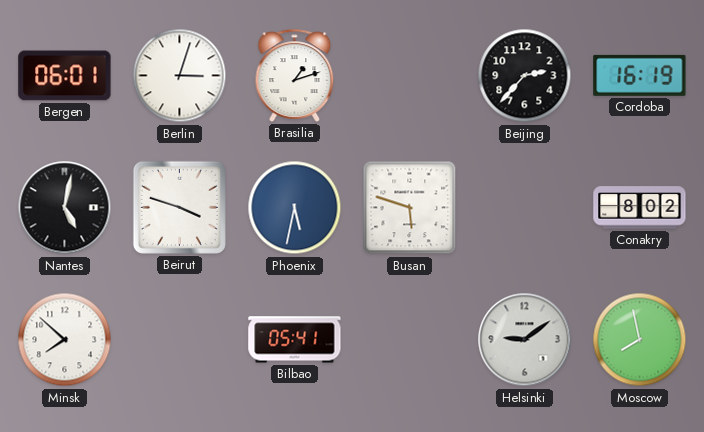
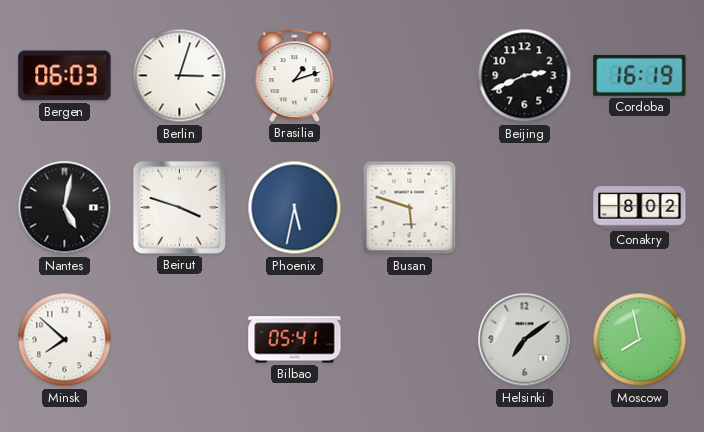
Bergen: 06:01 -> 06:03
Beijing: 2:37 -> 2:41
Helsinki: 9:09 -> 7:09
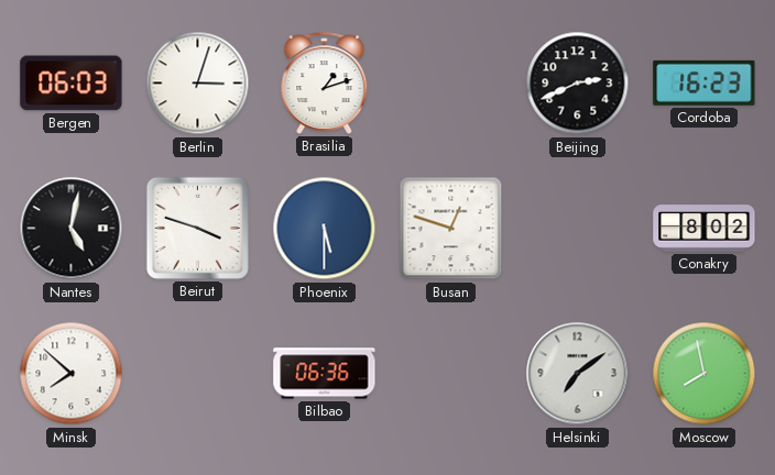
Cordoba: 16:19 -> 16:23
Phoenix: 5:32 -> 5:30
Busan: 5:48 -> 12:48
Bilbao: 05:41 -> 06:36
